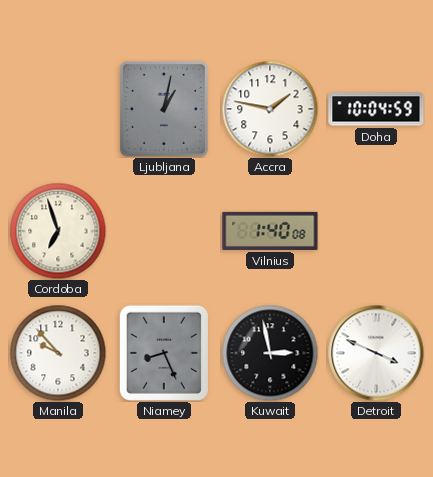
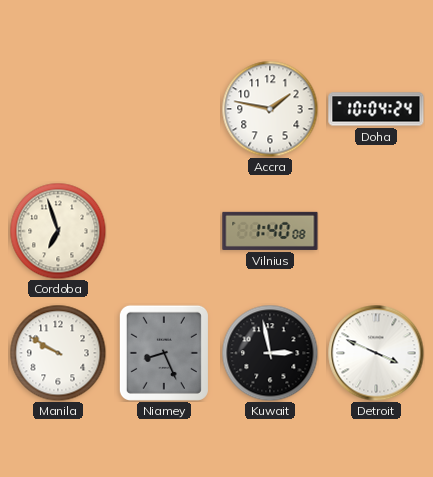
Ljubljana: 1:02 -> none
Doha: 10:04:59 -> 10:04:24
Manila: 9:53 -> 9:50
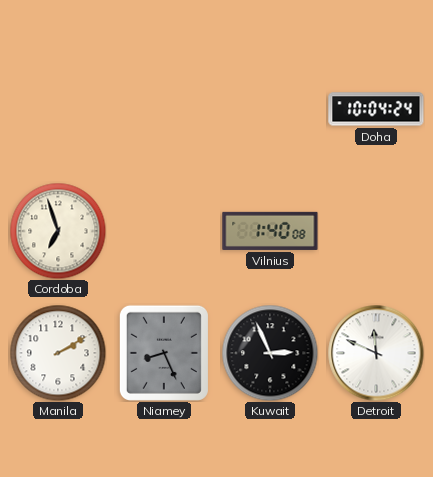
Accra: 1:47 -> none
Manila: 9:50 -> 2:10
Kuwait: 2:58 -> 2:56
Detroit: 3:49 -> 11:49
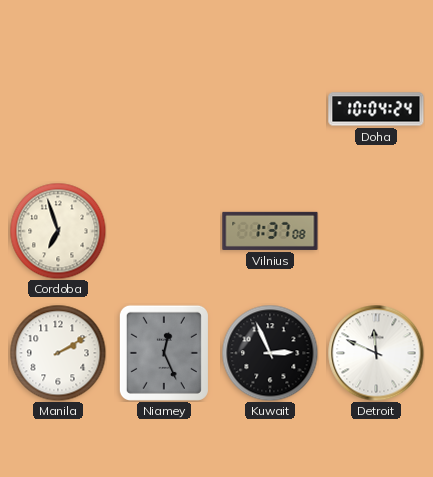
Vilnius: 1:40 -> 1:37
Niamey: 8:26 -> 12:26
